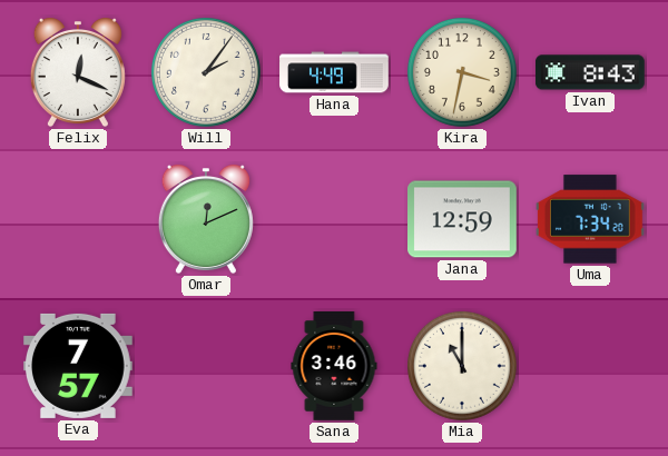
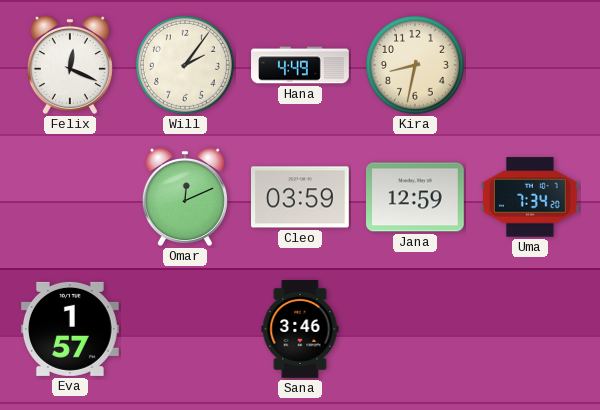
Kira: 3:32 -> 8:32
Ivan: 8:43 -> none
Cleo: none -> 03:59
Eva: 7:57 -> 1:57
Mia: 11:00 -> none
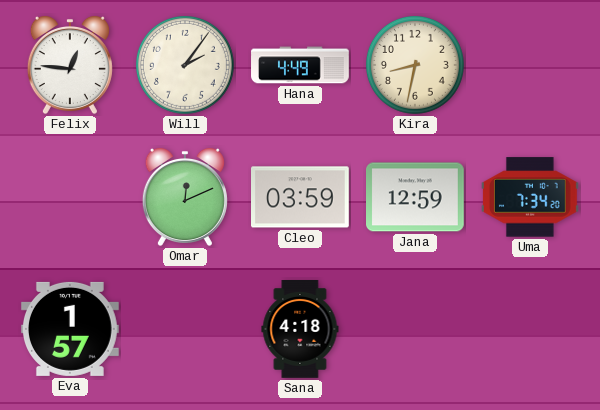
Felix: 12:19 -> 12:46
Sana: 3:46 -> 4:18
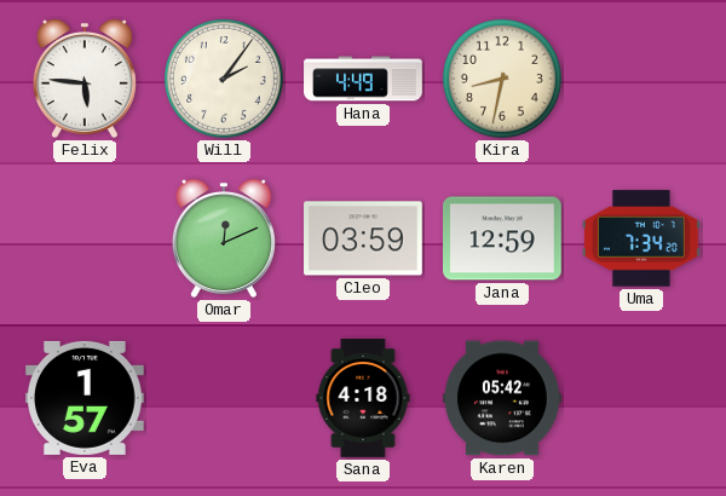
Felix: 12:46 -> 5:46
Karen: none -> 05:42
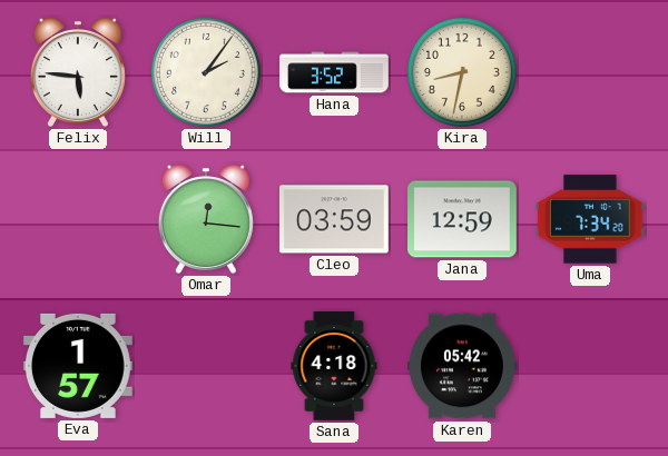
Hana: 4:49 -> 3:52
Omar: 12:11 -> 12:16
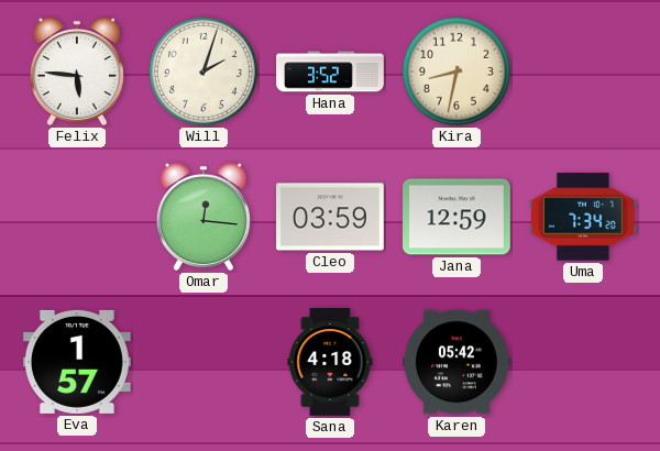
Will: 2:06 -> 2:03
